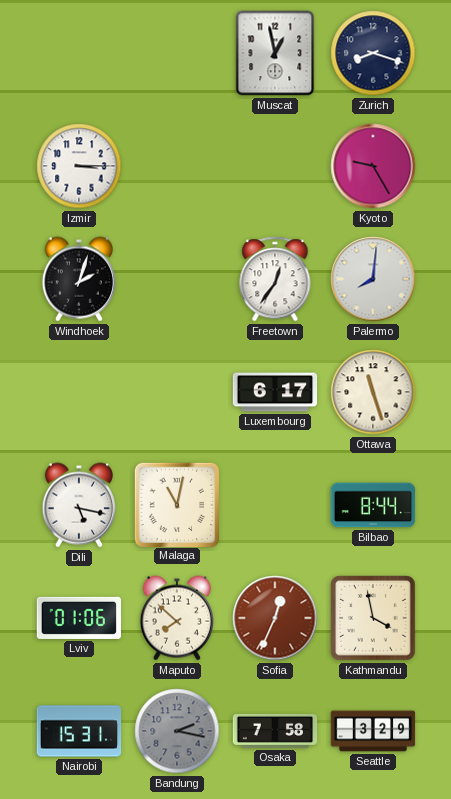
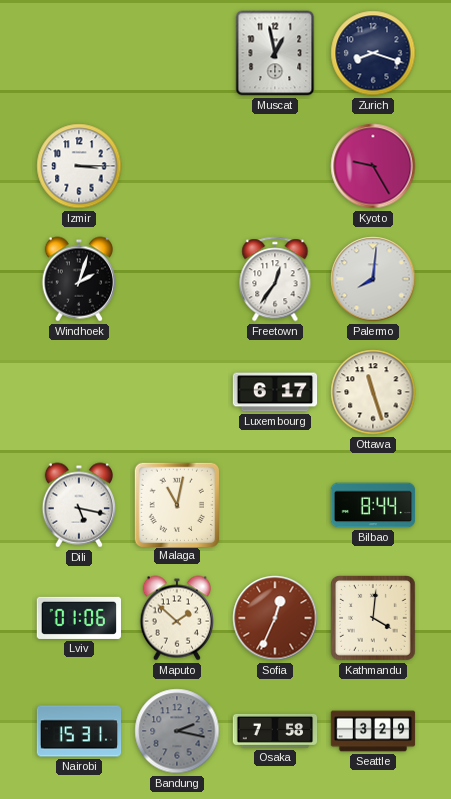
Maputo: 7:52 -> 1:52
Kathmandu: 3:58 -> 4:01
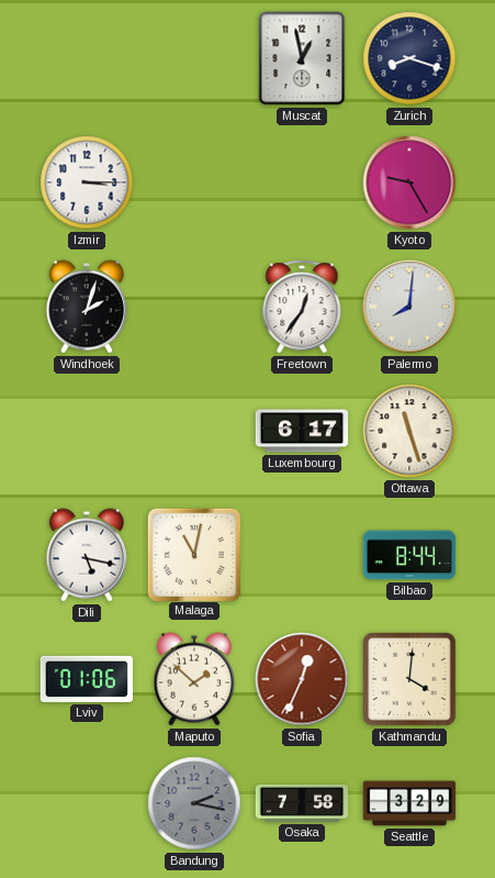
Nairobi: 15:31 -> none
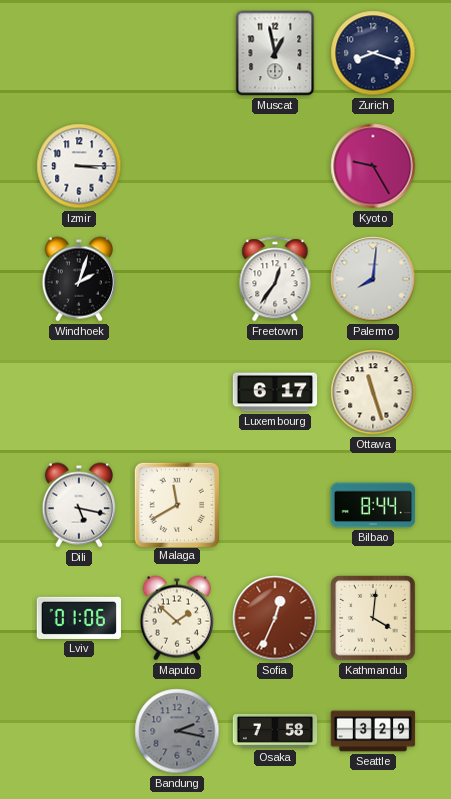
Malaga: 11:02 -> 11:40
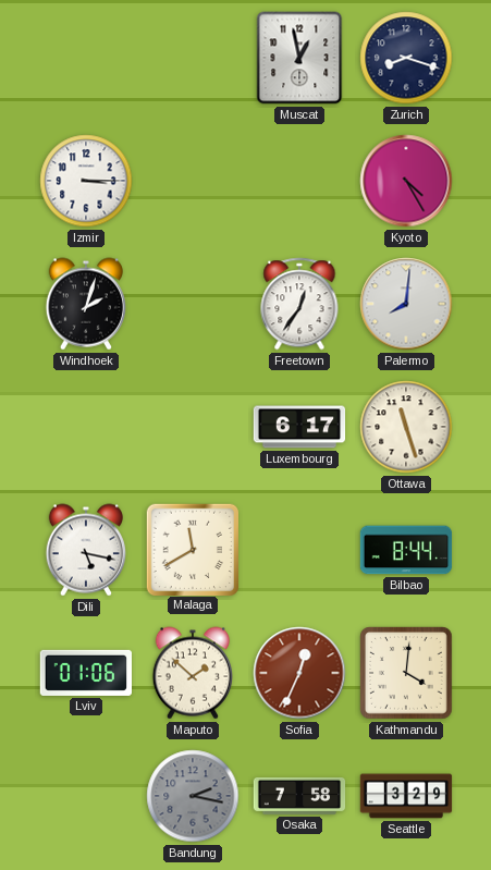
Kyoto: 9:25 -> 4:25
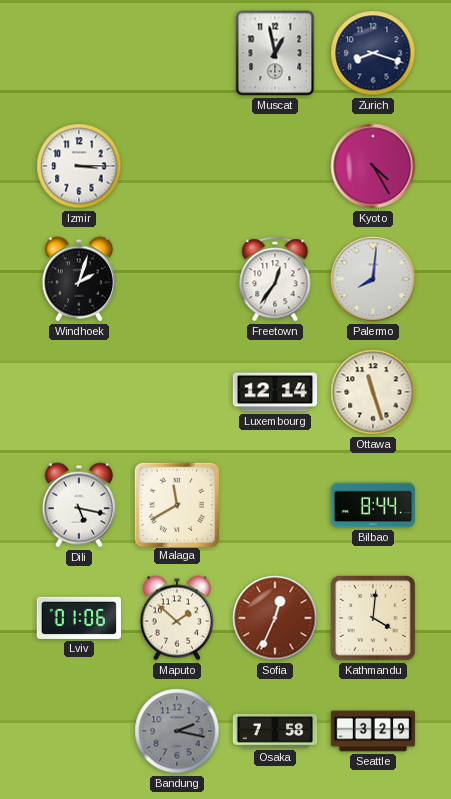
Luxembourg: 6:17 -> 12:14
